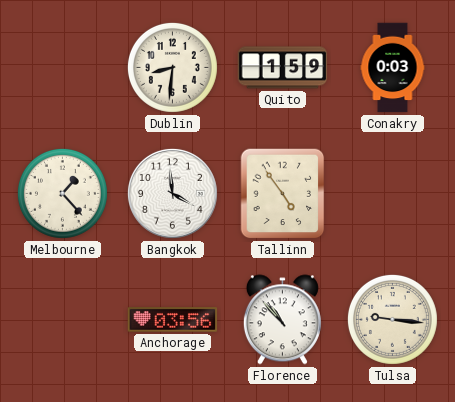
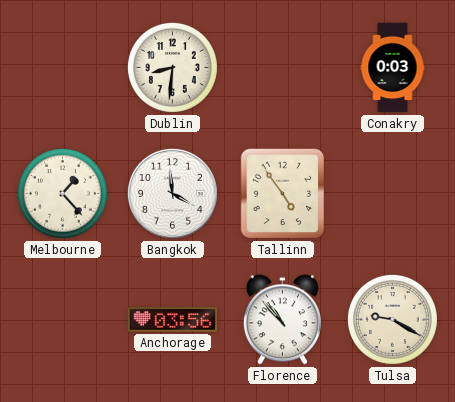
Quito: 1:59 -> none
Tulsa: 9:16 -> 9:20
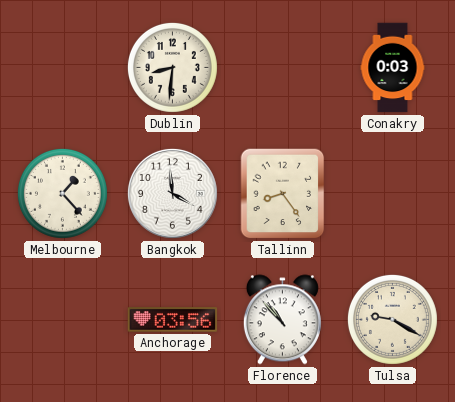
Tallinn: 4:54 -> 8:24
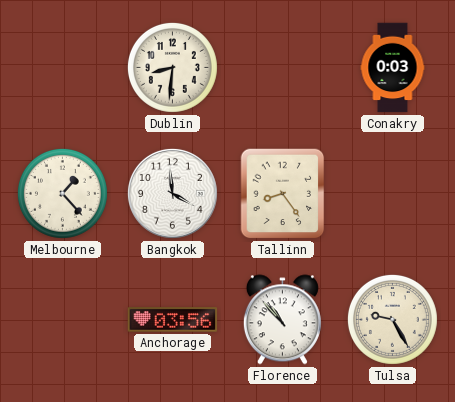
Tulsa: 9:20 -> 9:25
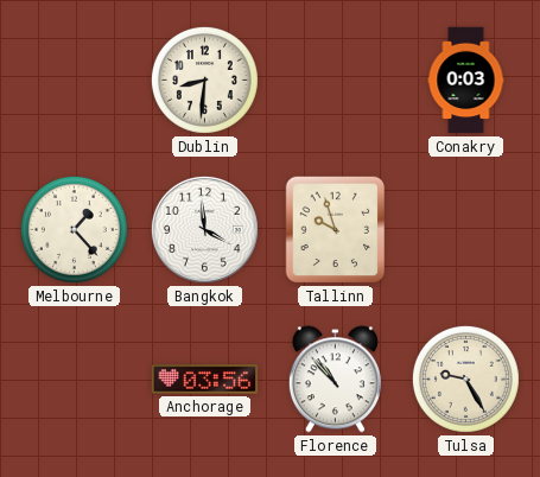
Tallinn: 8:24 -> 9:57
